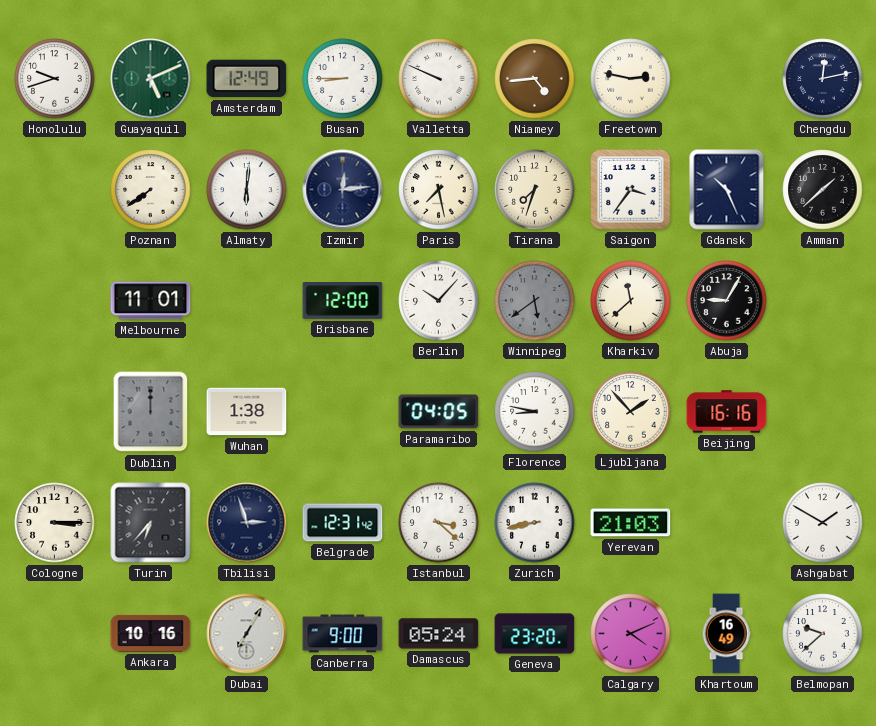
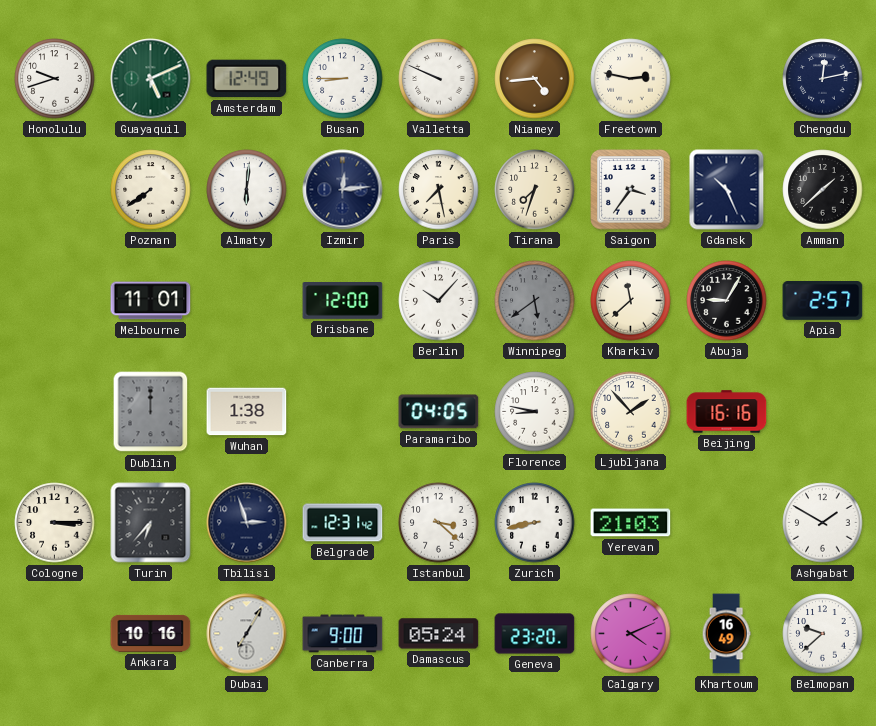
Apia: none -> 2:57
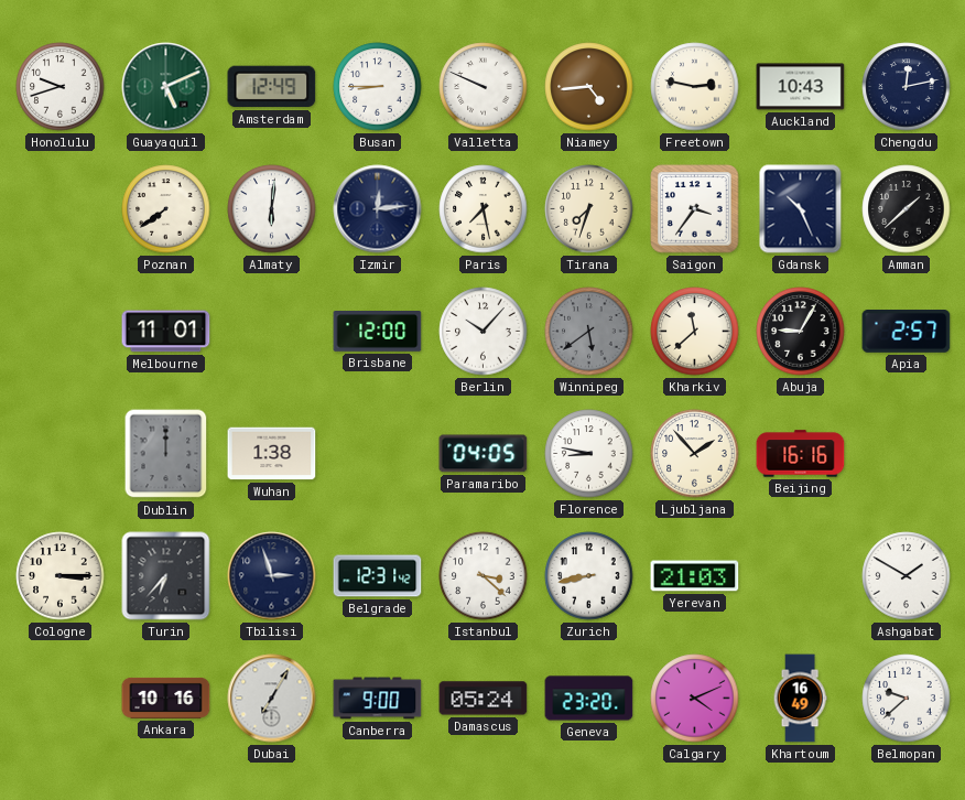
Auckland: none -> 10:43
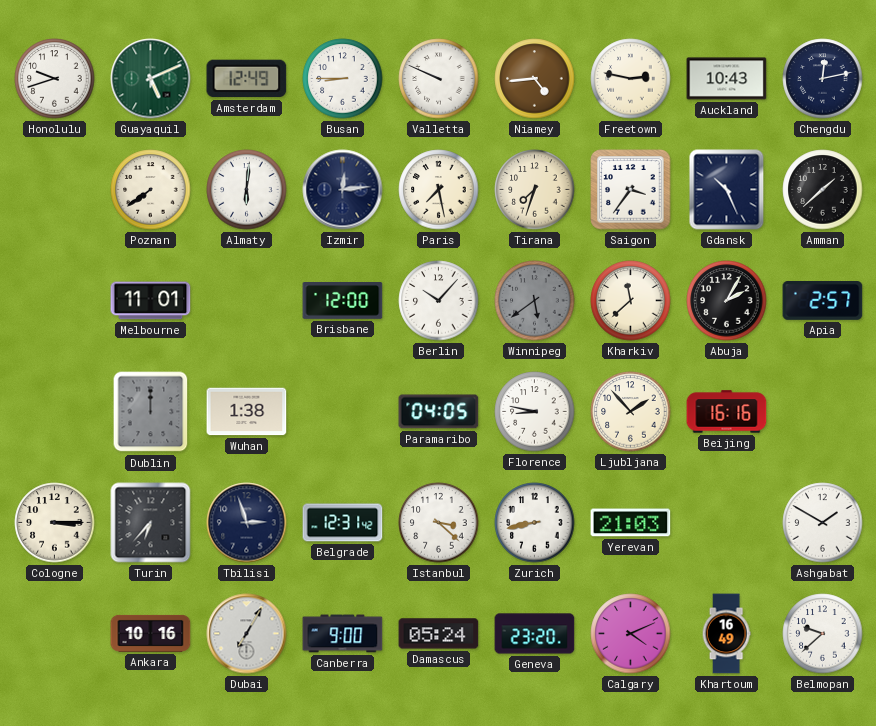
Abuja: 9:05 -> 2:05
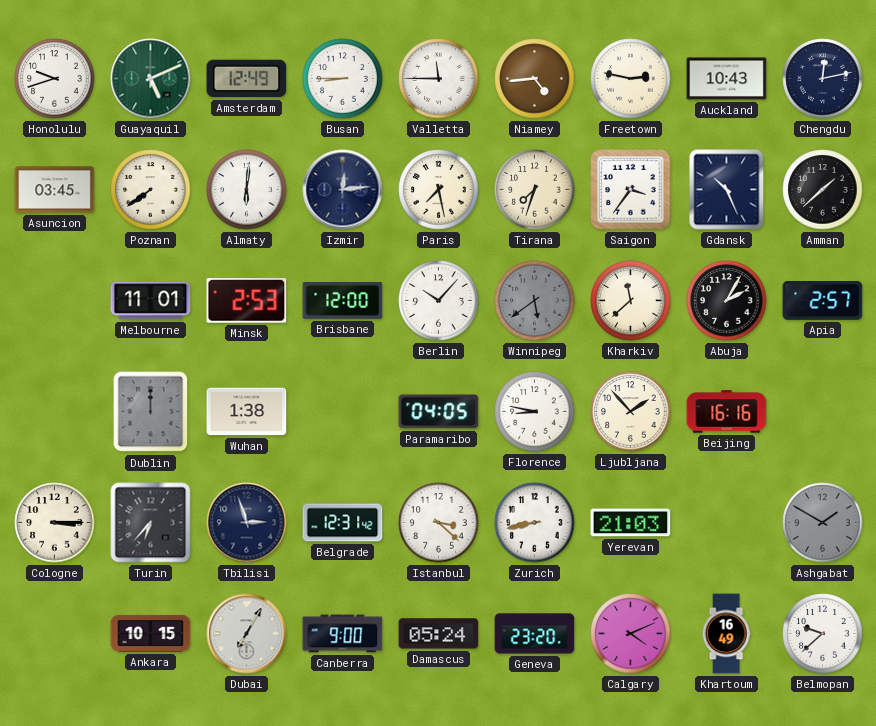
Valletta: 9:49 -> 11:45
Asuncion: none -> 03:45
Minsk: none -> 2:53
Ashgabat dial: white -> grey
Ankara: 10:16 -> 10:15
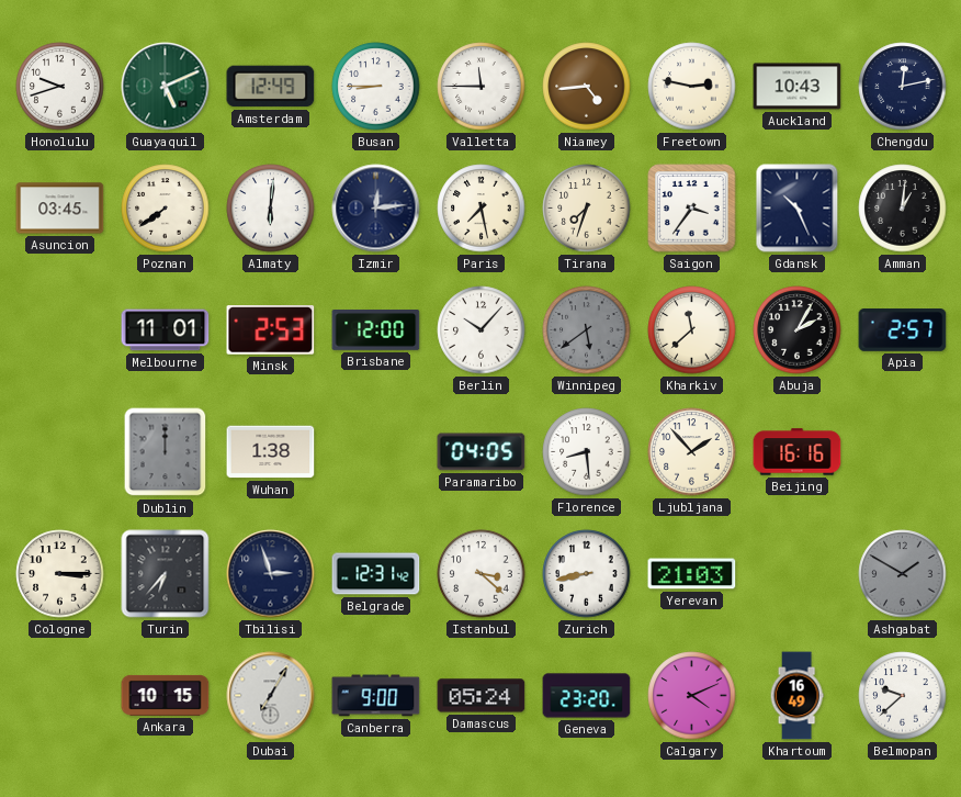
Amman: 1:38 -> 1:01
Florence: 8:47 -> 8:29
